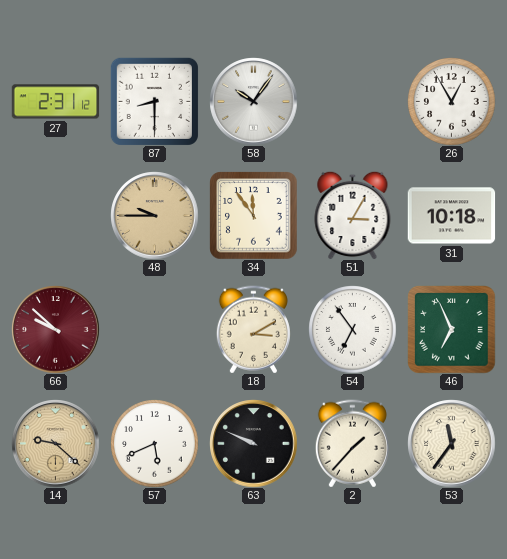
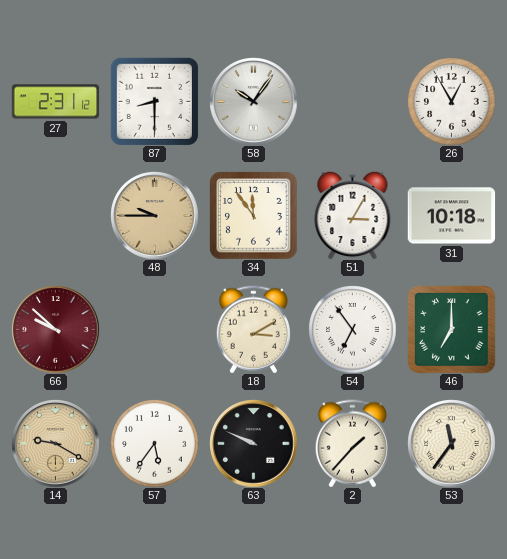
46: 6:56 -> 7:00
14: 9:22 -> 9:20
57: 5:41 -> 5:36
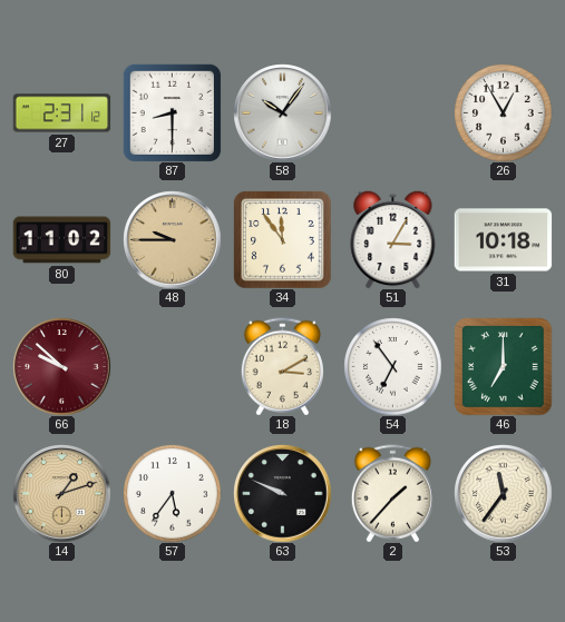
80: none -> 11:02
14: 9:20 -> 1:12
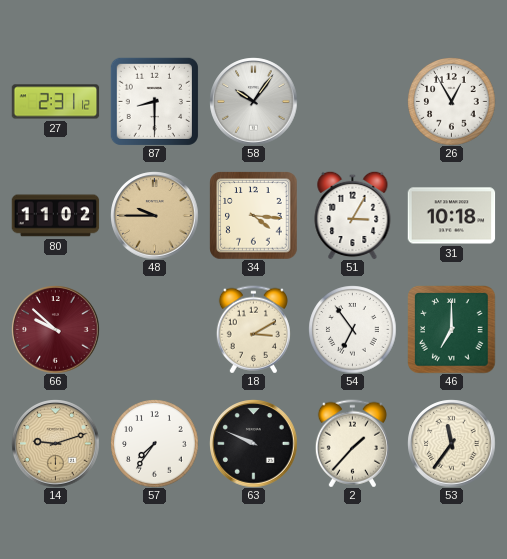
34: 11:54 -> 4:16
14: 1:12 -> 9:12
57: 5:36 -> 7:36
